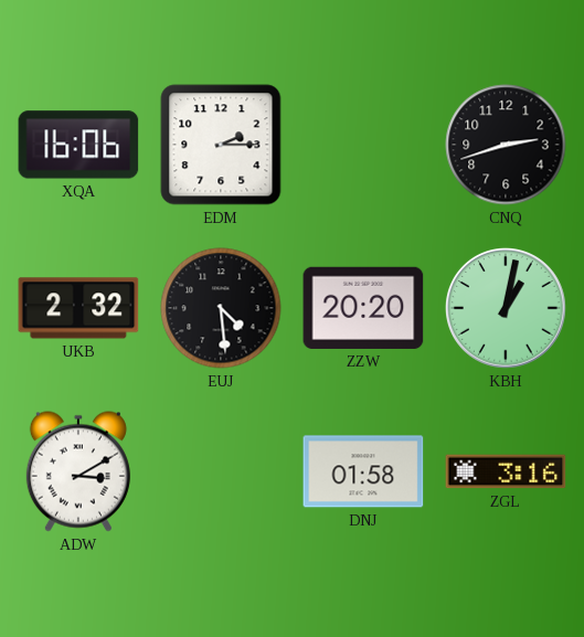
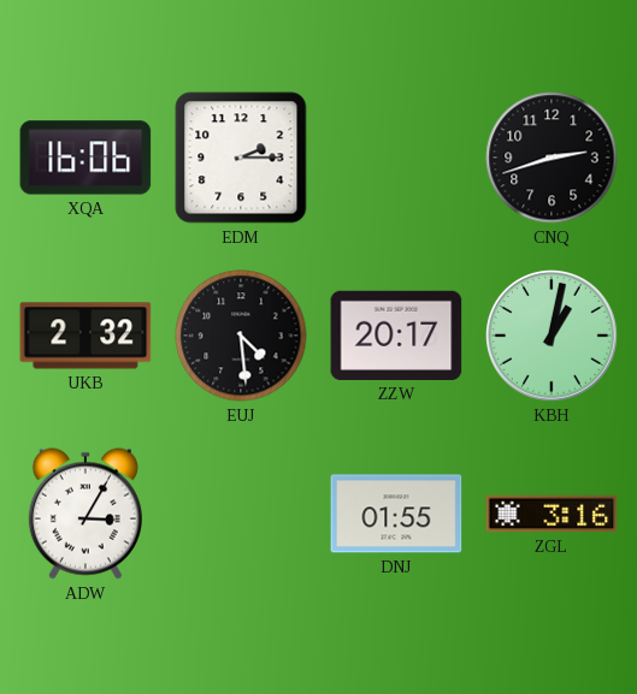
ZZW: 20:20 -> 20:17
ADW: 3:10 -> 3:05
DNJ: 01:58 -> 01:55
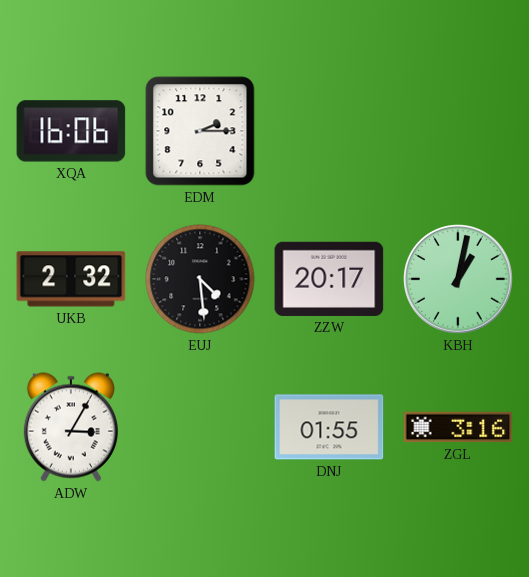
CNQ: 2:42 -> none
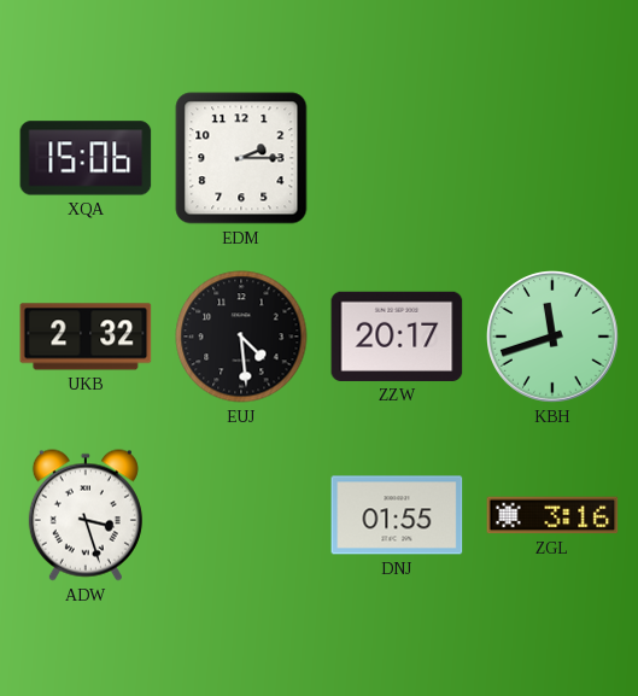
XQA: 16:06 -> 15:06
KBH: 1:02 -> 11:42
ADW: 3:05 -> 3:27
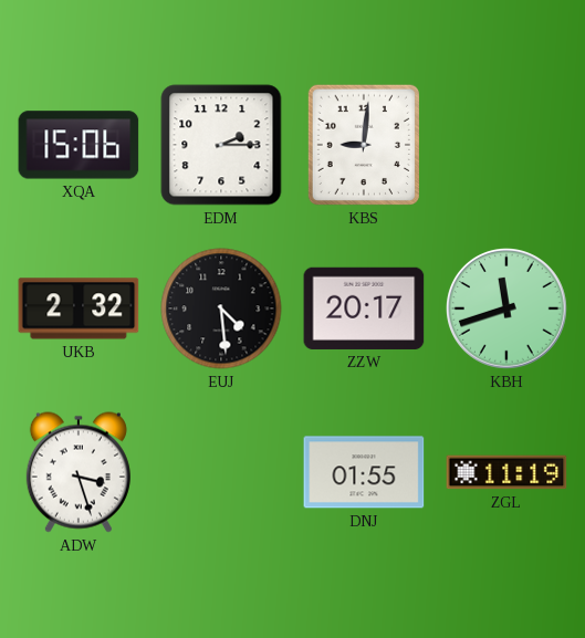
KBS: none -> 9:01
ZGL: 3:16 -> 11:19
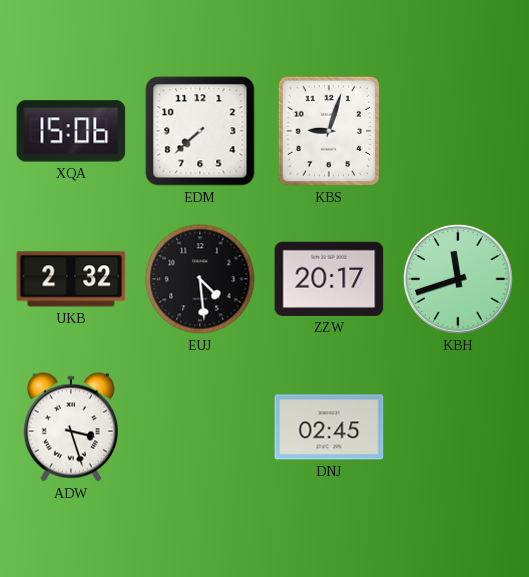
EDM: 2:15 -> 7:38
KBS: 9:01 -> 9:03
DNJ: 01:55 -> 02:45
ZGL: 11:19 -> none
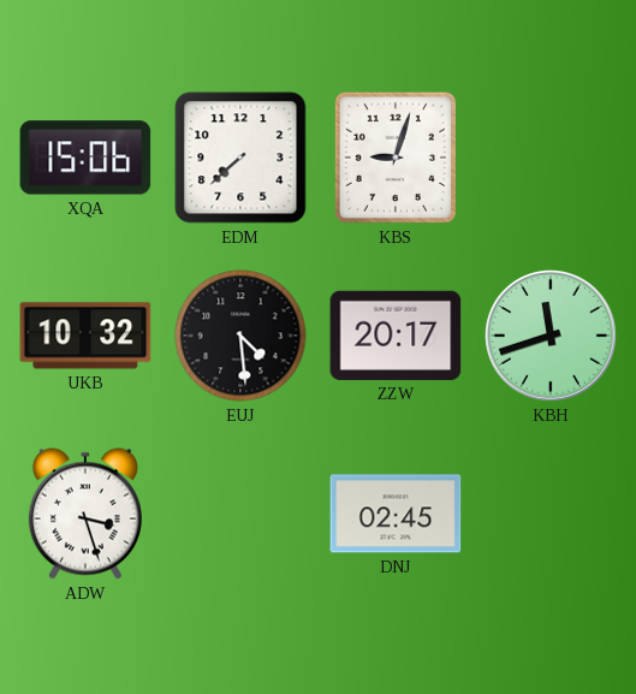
UKB: 2:32 -> 10:32
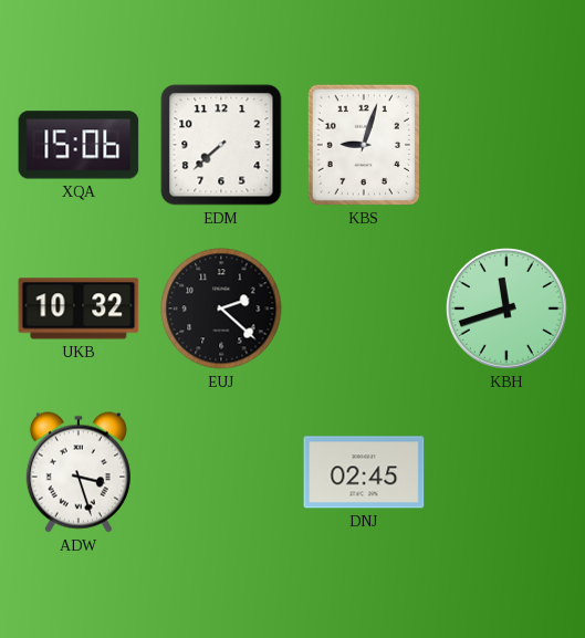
EUJ: 4:29 -> 2:22
ZZW: 20:17 -> none
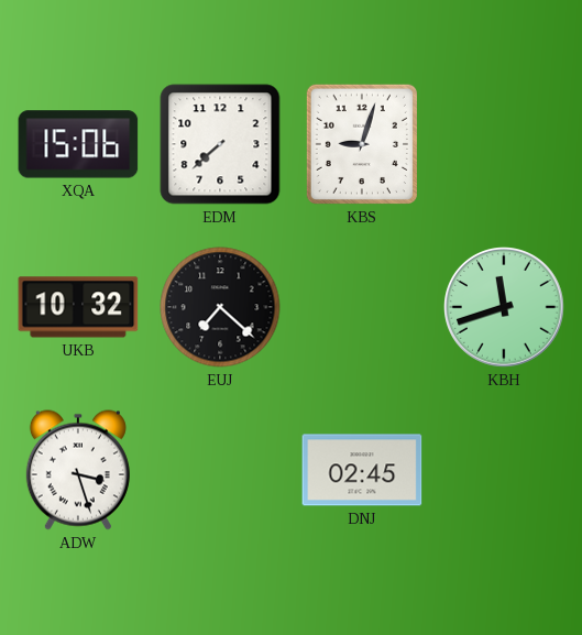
EUJ: 2:22 -> 7:22
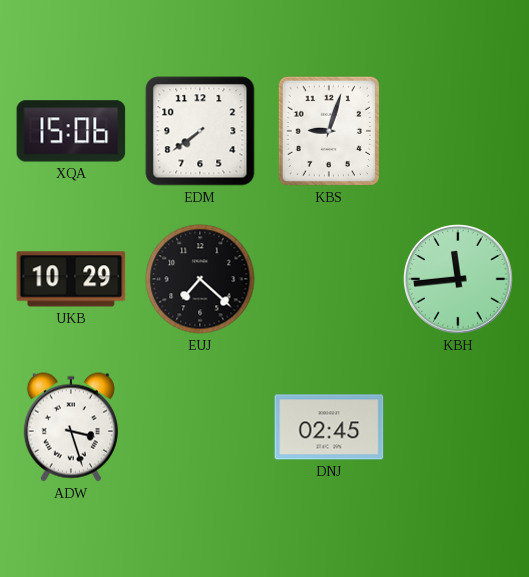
EDM: 7:38 -> 7:39
UKB: 10:32 -> 10:29
KBH: 11:42 -> 11:44
